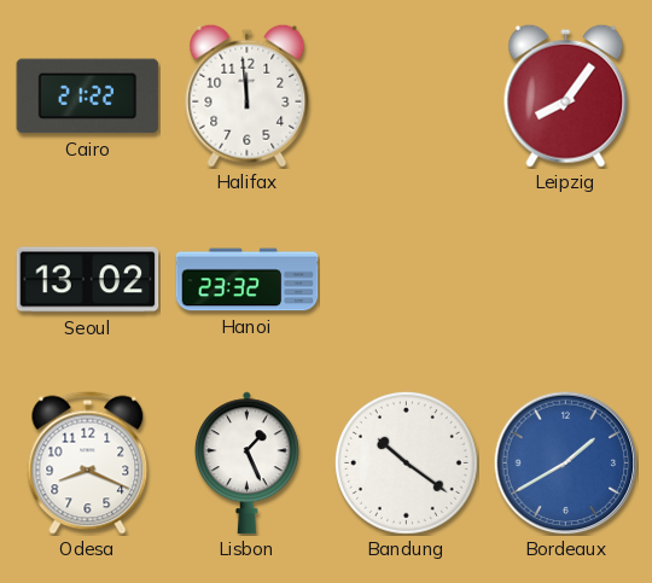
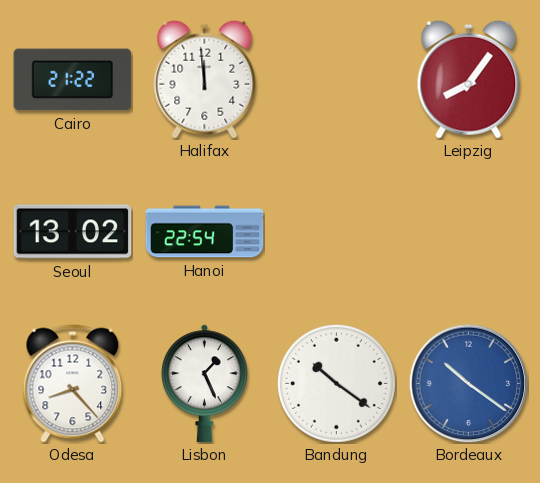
Hanoi: 23:32 -> 22:54
Odesa: 8:19 -> 8:23
Bordeaux: 1:40 -> 10:21
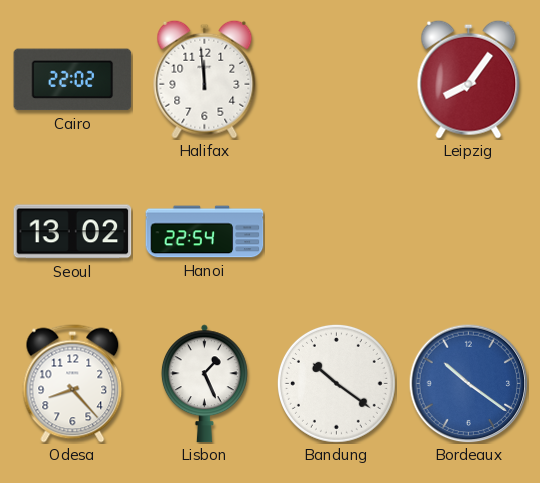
Cairo: 21:22 -> 22:02
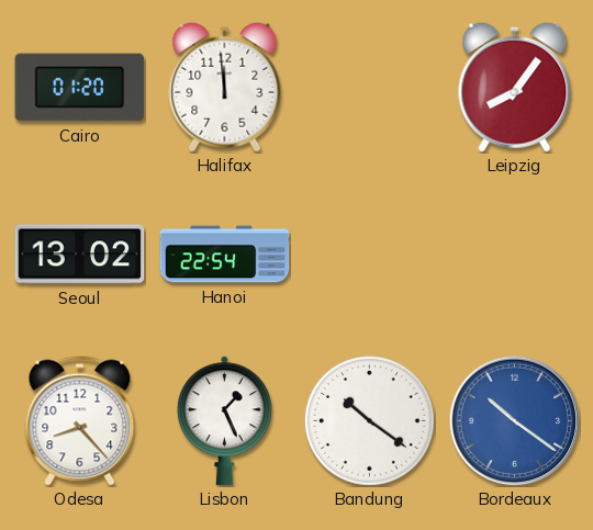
Cairo: 22:02 -> 01:20
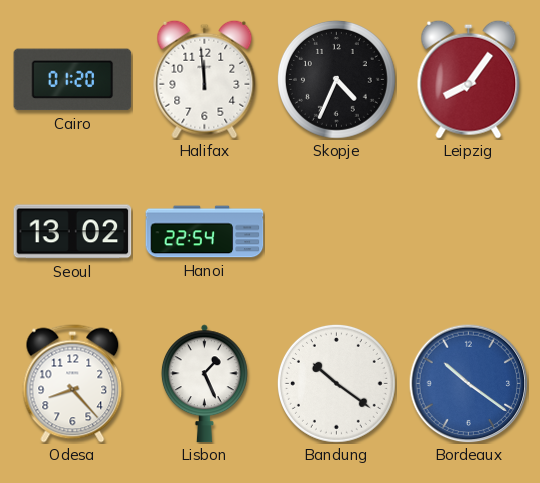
Skopje: none -> 4:34
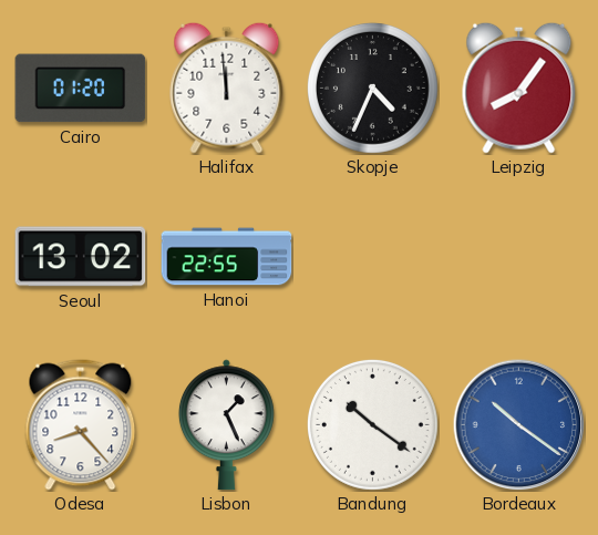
Hanoi: 22:54 -> 22:55
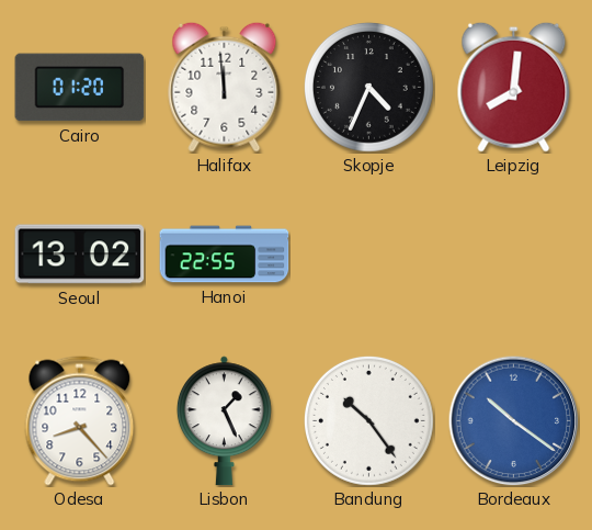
Leipzig: 8:06 -> 8:01
Bandung: 10:21 -> 10:24
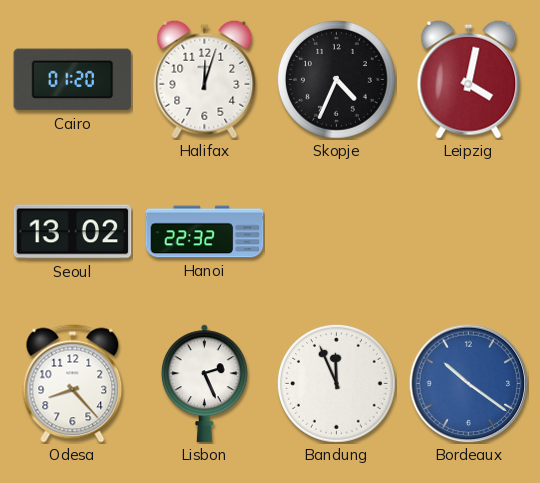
Halifax: 11:59 -> 12:03
Leipzig: 8:01 -> 4:02
Hanoi: 22:55 -> 22:32
Lisbon: 1:26 -> 2:26
Bandung: 10:24 -> 11:56
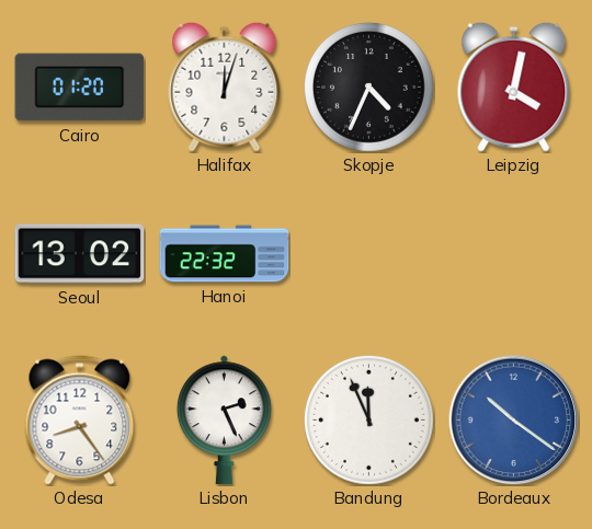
Odesa: 8:23 -> 8:24
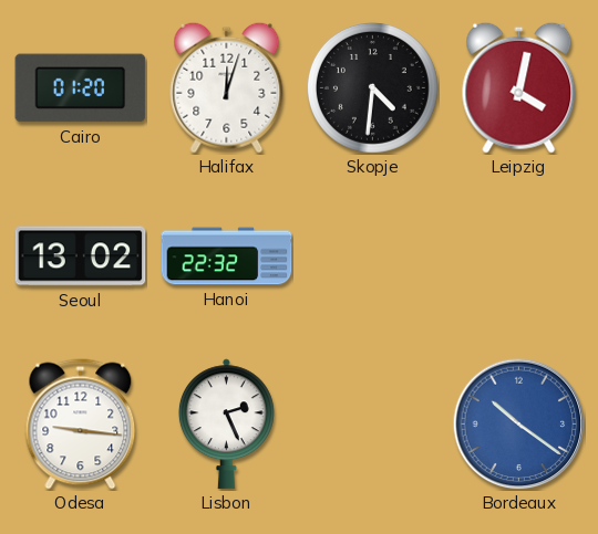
Skopje: 4:34 -> 4:31
Odesa: 8:24 -> 9:16
Bandung: 11:56 -> none
